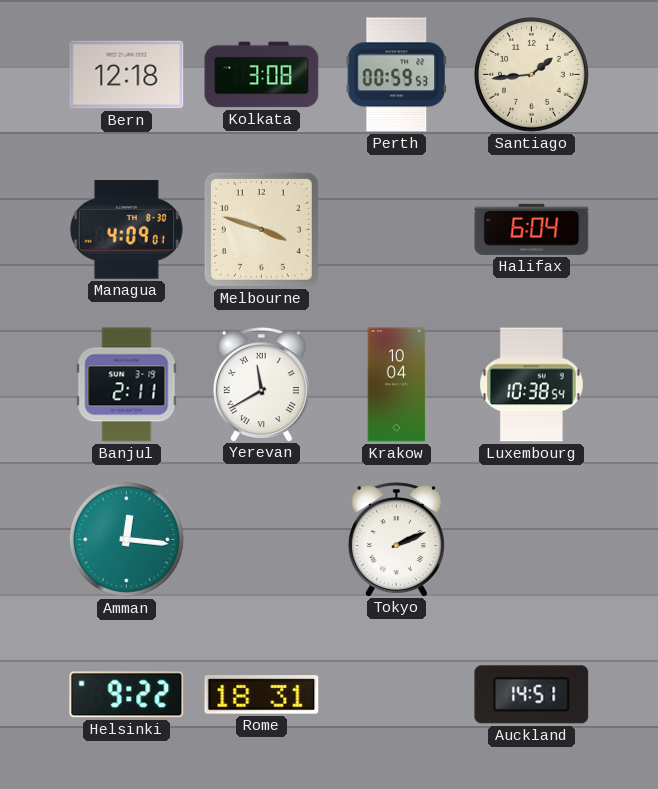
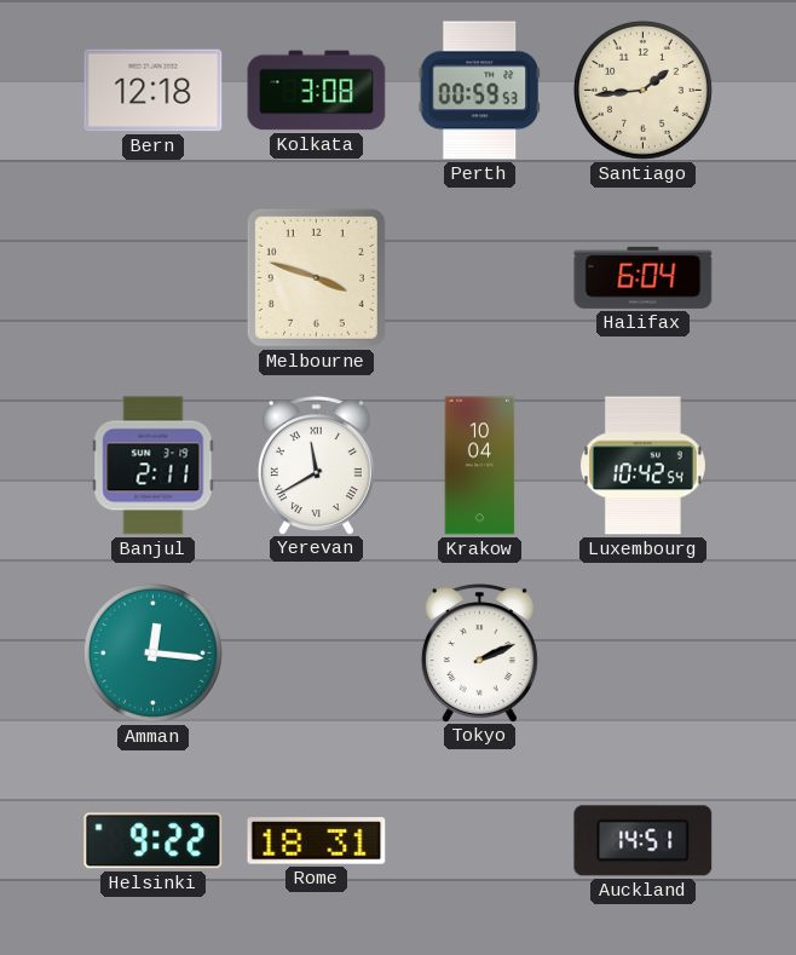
Managua: 4:09 -> none
Luxembourg: 10:38 -> 10:42
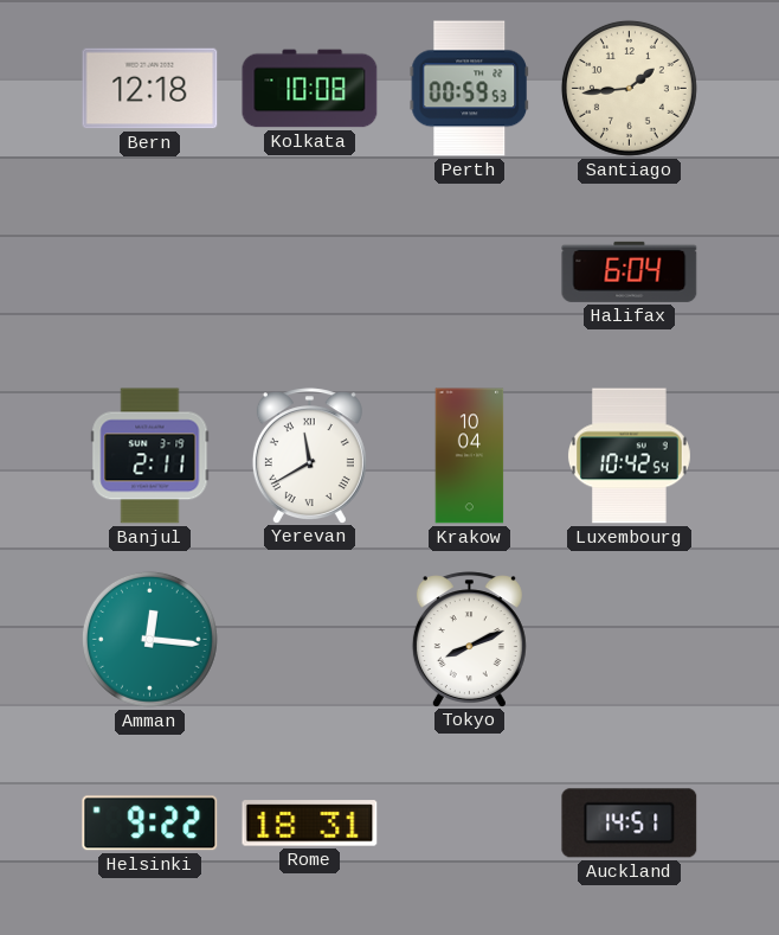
Kolkata: 3:08 -> 10:08
Melbourne: 3:48 -> none
Tokyo: 2:11 -> 8:11
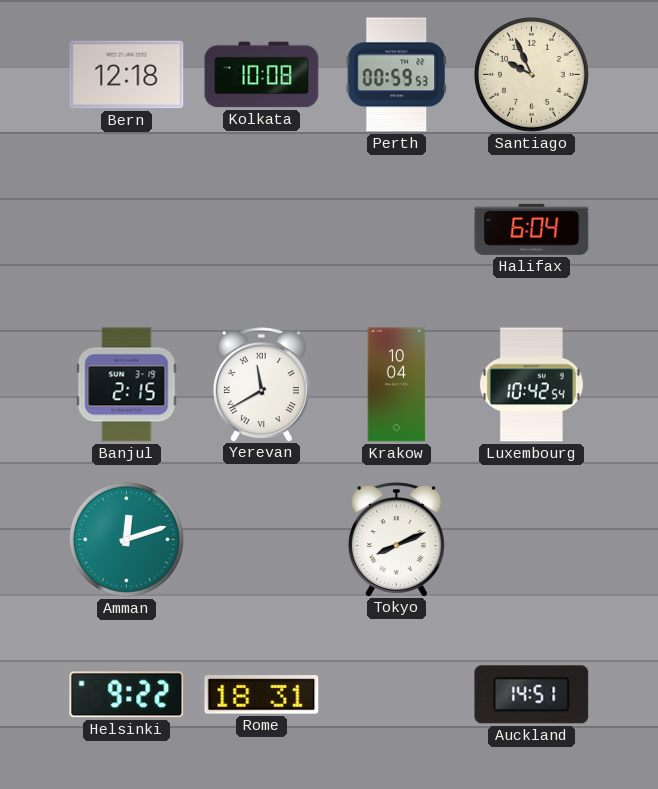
Santiago: 1:44 -> 9:56
Banjul: 2:11 -> 2:15
Amman: 12:16 -> 12:12
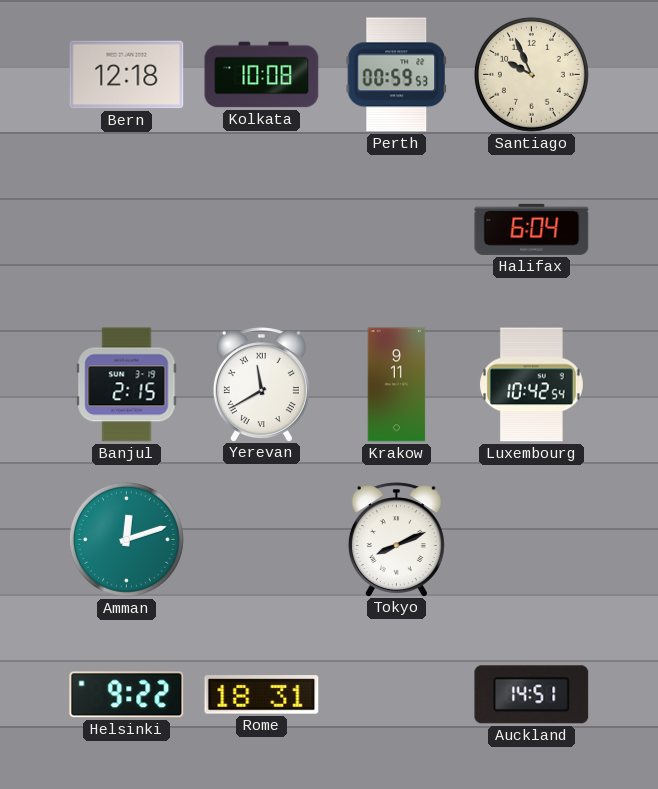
Krakow: 10:04 -> 9:11
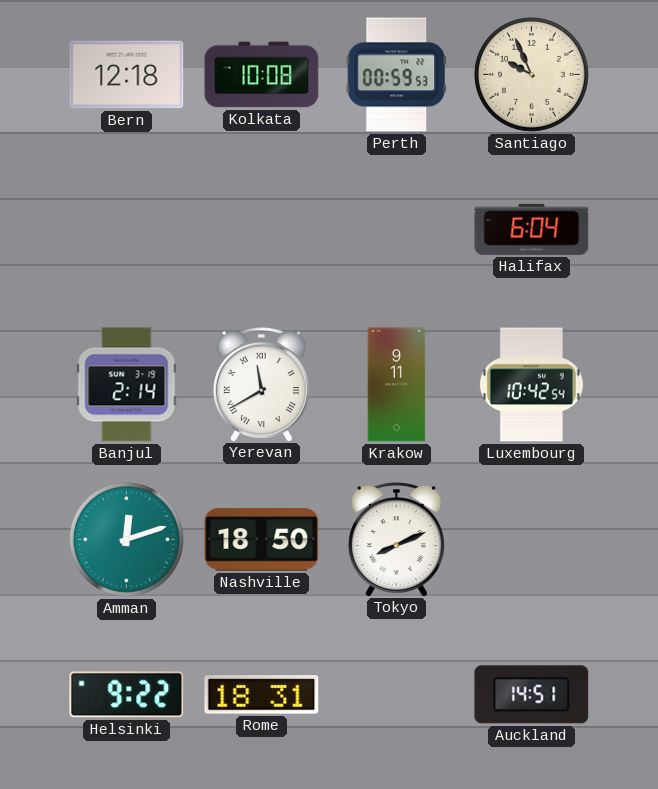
Banjul: 2:15 -> 2:14
Nashville: none -> 18:50
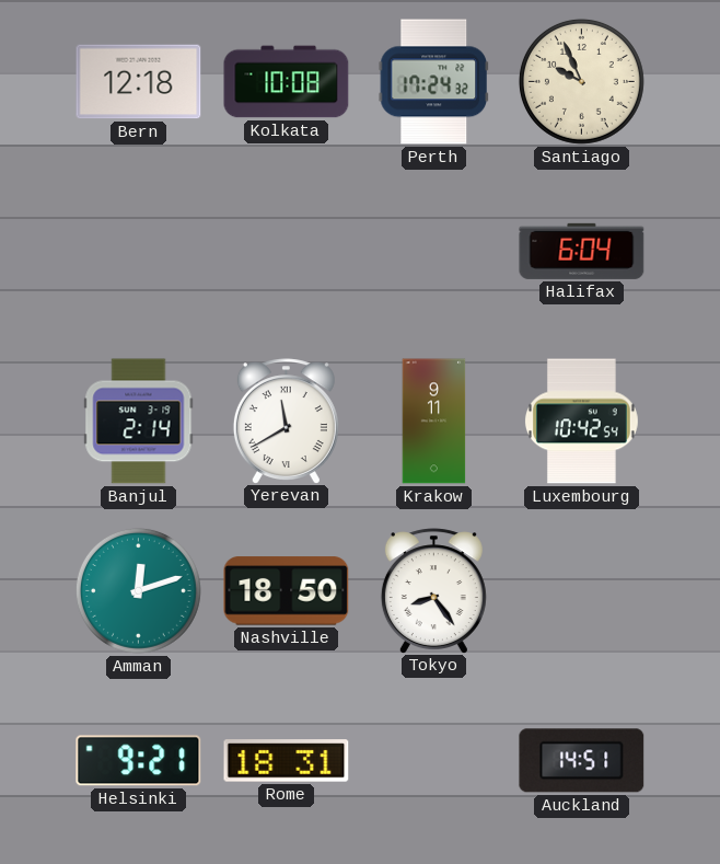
Perth: 00:59 -> 17:24
Tokyo: 8:11 -> 8:24
Helsinki: 9:22 -> 9:21
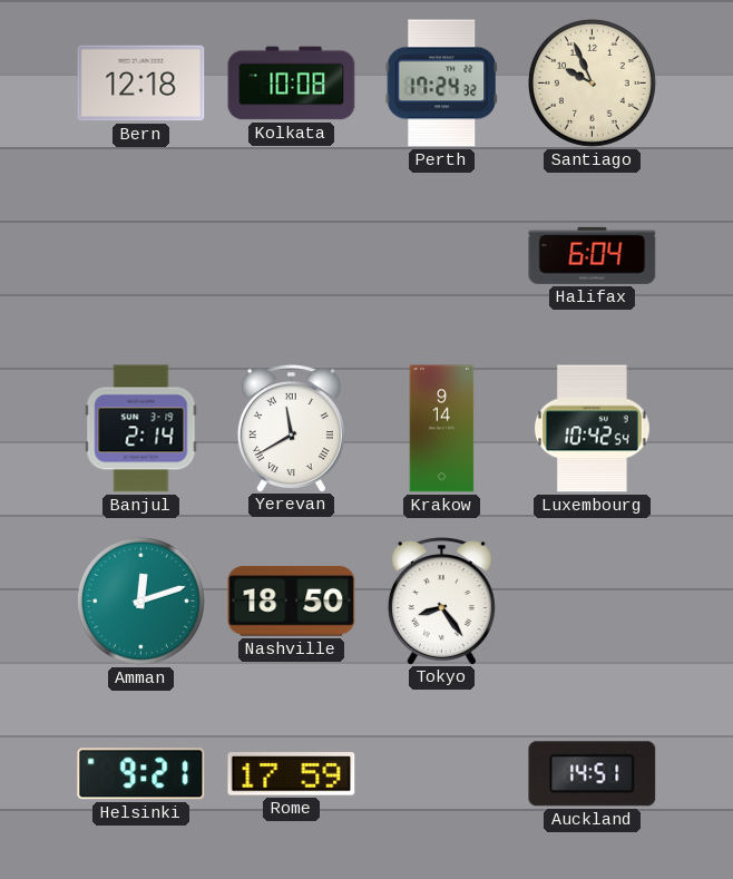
Krakow: 9:11 -> 9:14
Rome: 18:31 -> 17:59
